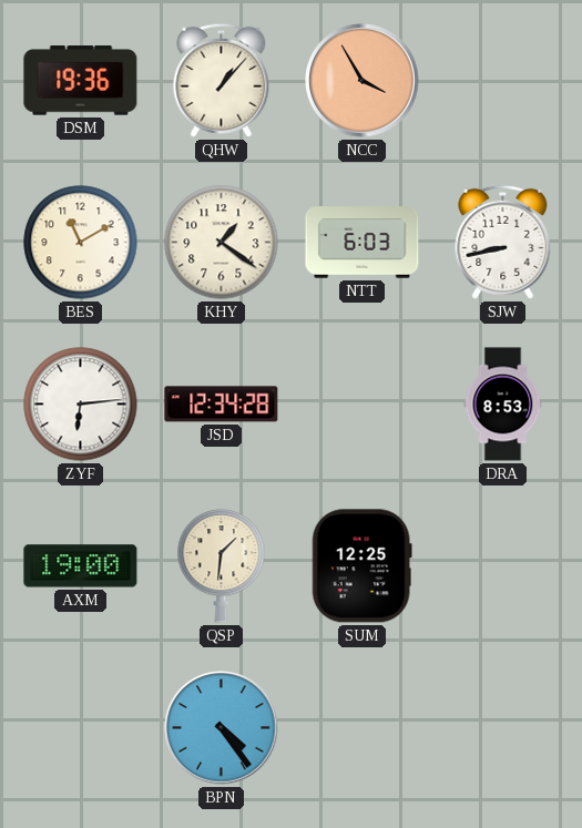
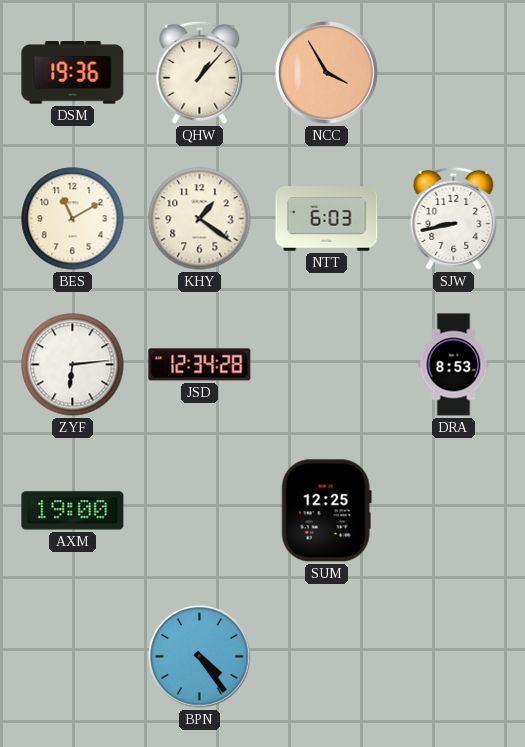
QSP: 1:31 -> none
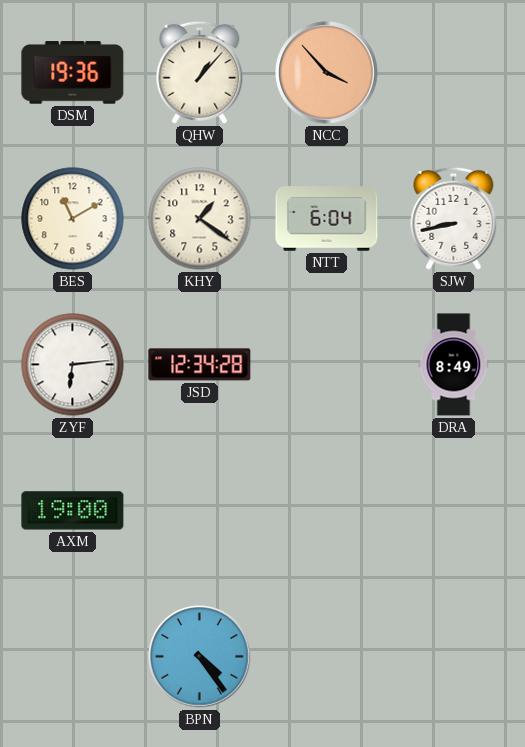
NCC: 3:55 -> 3:53
NTT: 6:03 -> 6:04
DRA: 8:53 -> 8:49
SUM: 12:25 -> none
